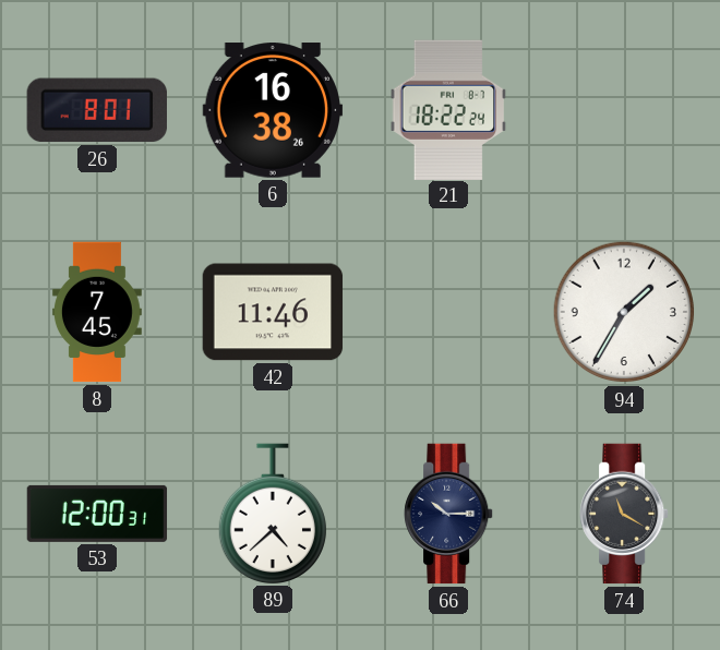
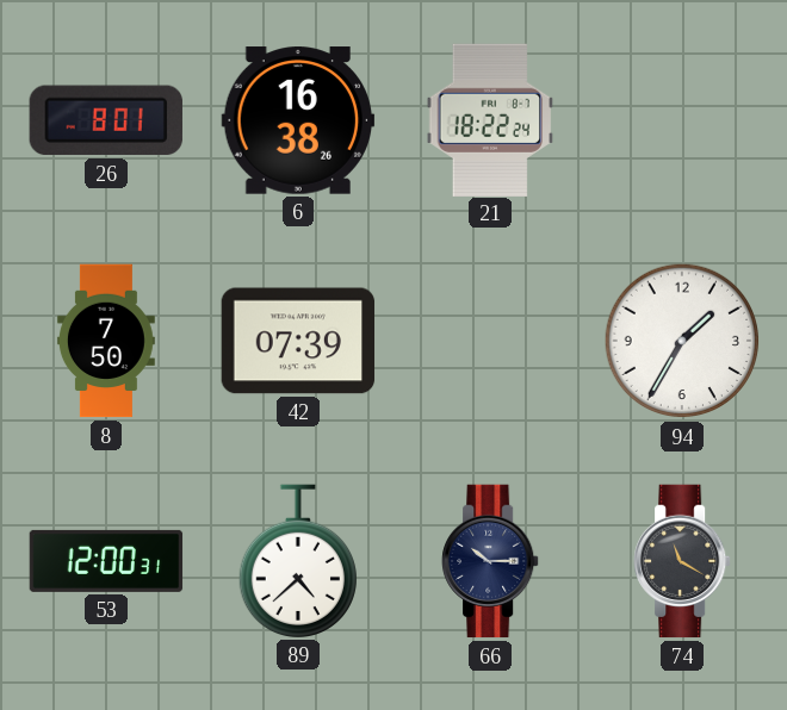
8: 7:45 -> 7:50
42: 11:46 -> 07:39
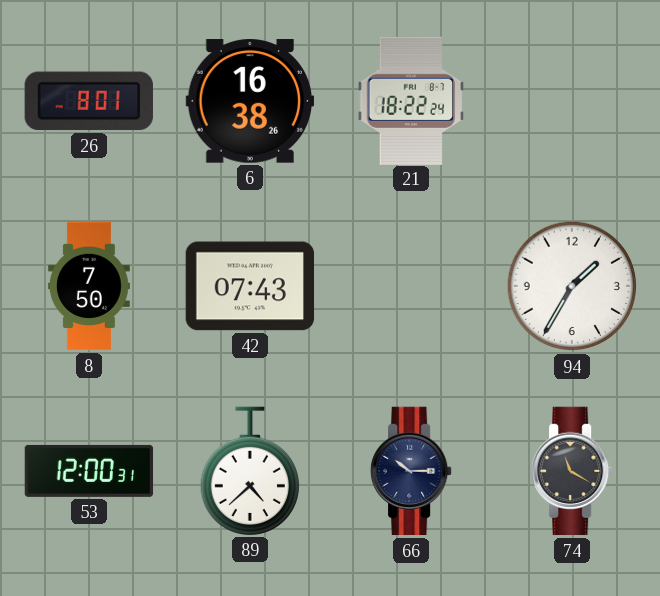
42: 07:39 -> 07:43
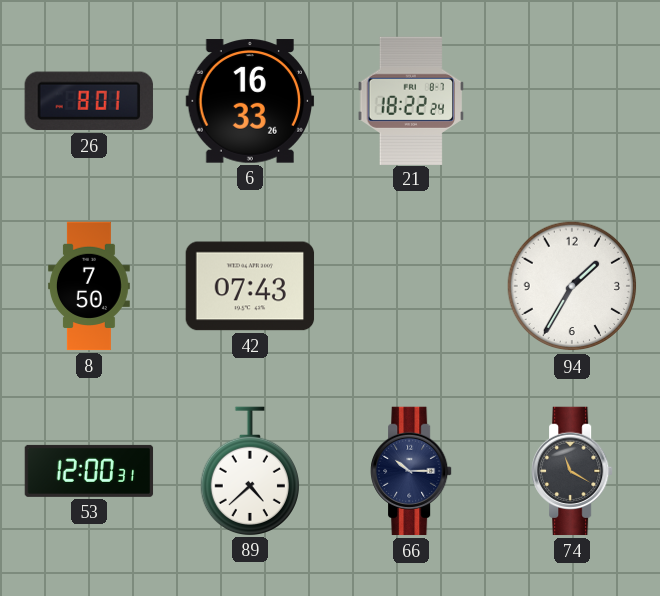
6: 16:38 -> 16:33
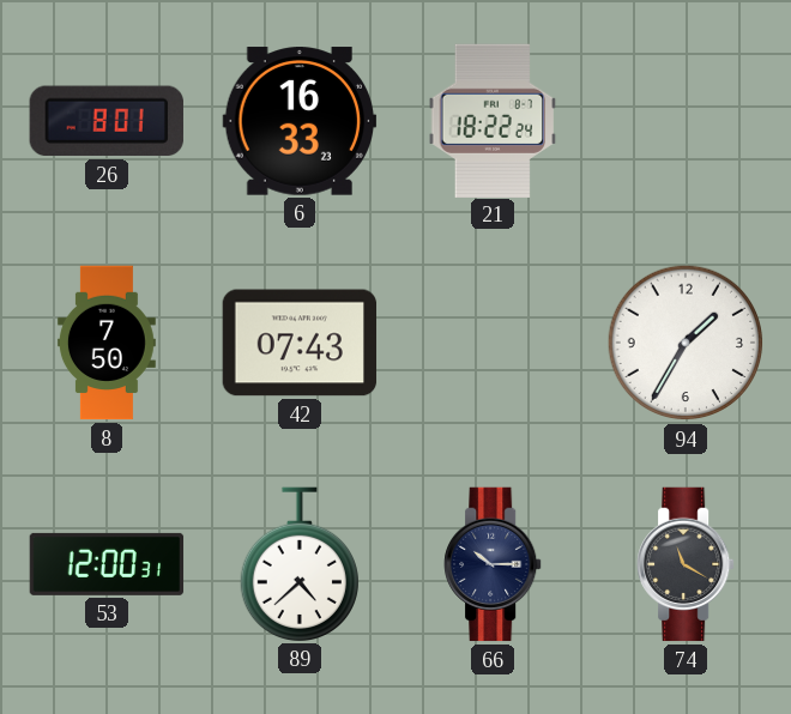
6: 16:33:26 -> 16:33:23
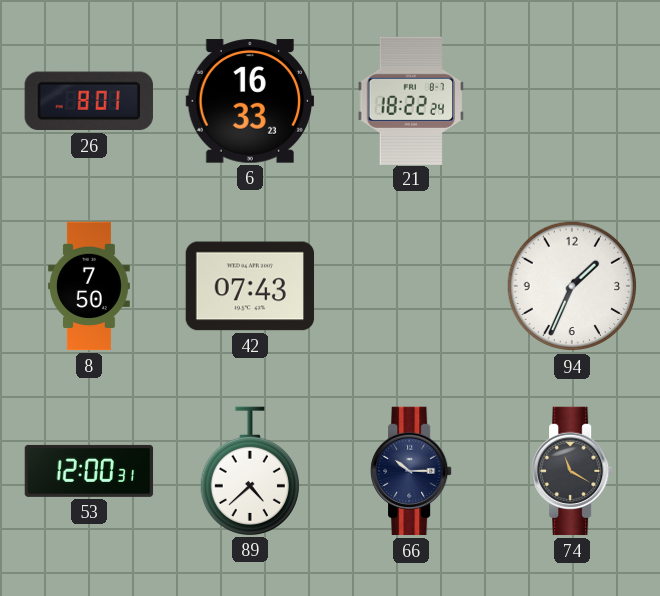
94: 1:35 -> 1:34
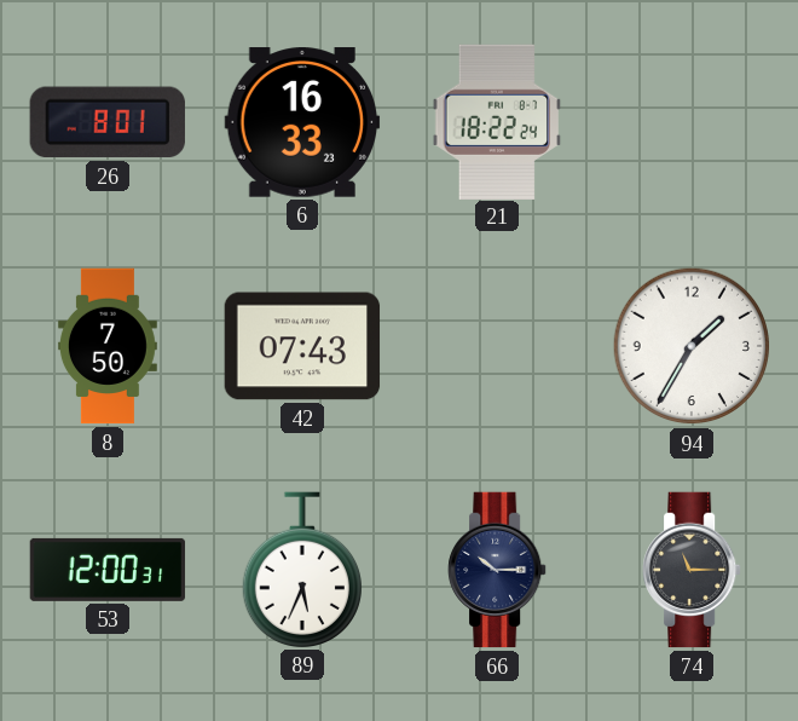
94: 1:34 -> 1:35
89: 4:38 -> 5:34
74: 11:20 -> 11:15
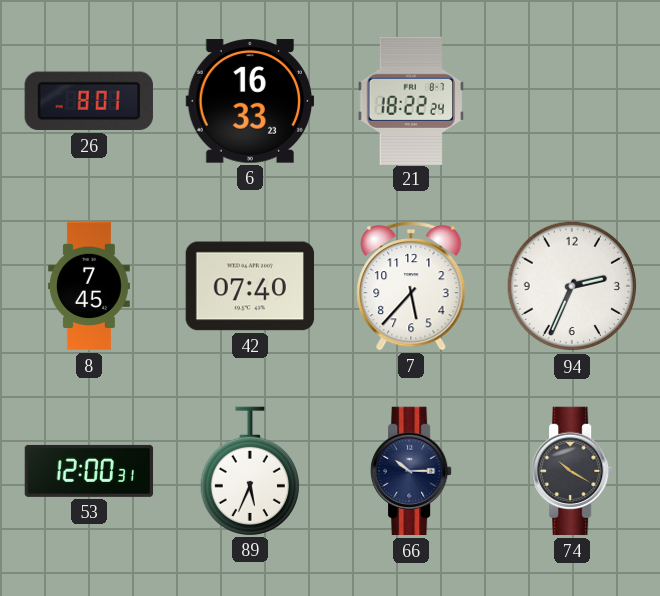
8: 7:50 -> 7:45
42: 07:43 -> 07:40
7: none -> 5:37
94: 1:35 -> 2:34
74: 11:15 -> 10:20
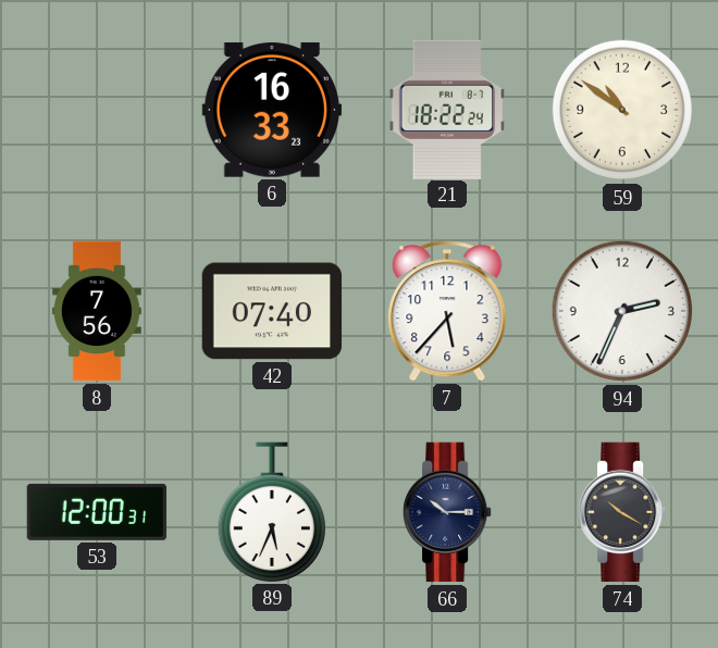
26: 8:01 -> none
59: none -> 10:51
8: 7:45 -> 7:56
